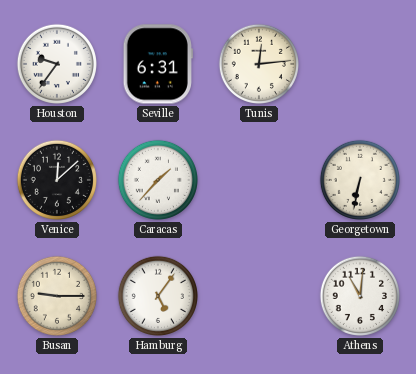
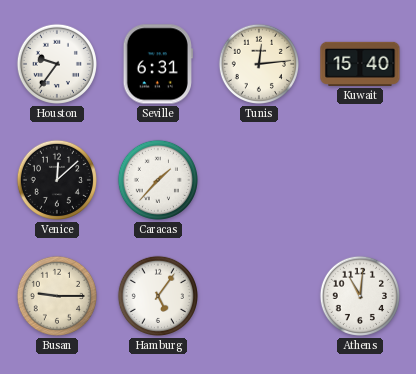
Kuwait: none -> 15:40
Georgetown: 6:32 -> none
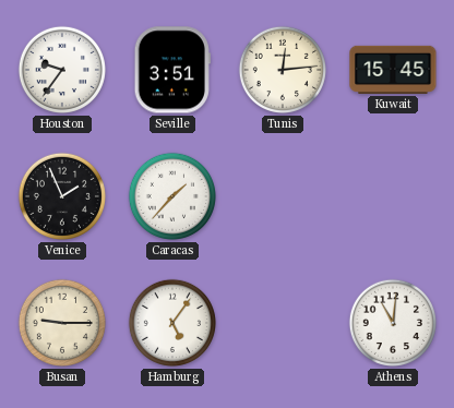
Seville: 6:31 -> 3:51
Kuwait: 15:40 -> 15:45
Venice: 12:08 -> 1:56
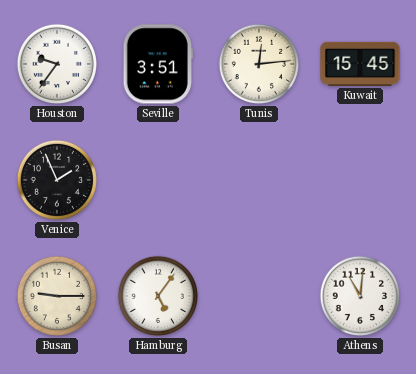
Caracas: 1:37 -> none
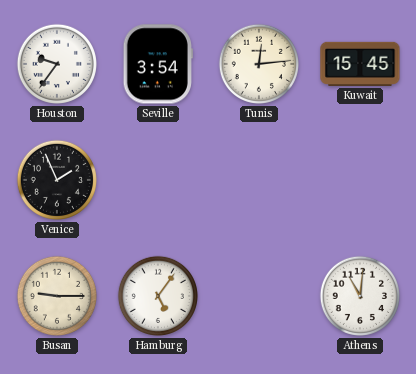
Seville: 3:51 -> 3:54
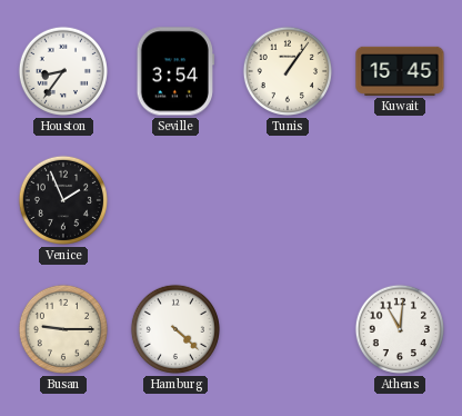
Houston: 9:36 -> 8:36
Tunis: 12:14 -> 1:06
Hamburg: 5:06 -> 4:22
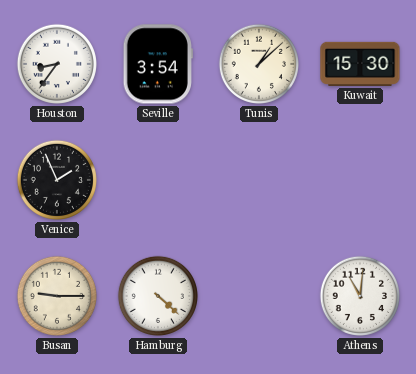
Tunis: 1:06 -> 1:08
Kuwait: 15:45 -> 15:30
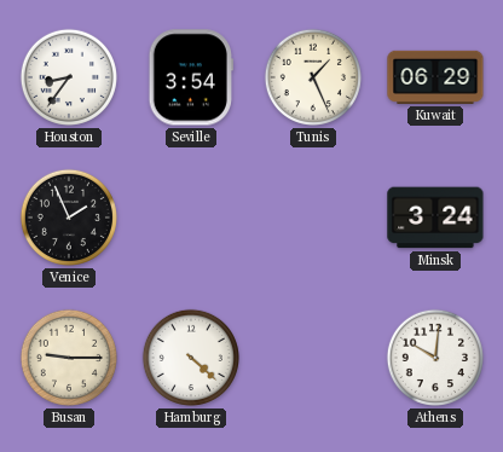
Tunis: 1:08 -> 1:26
Kuwait: 15:30 -> 06:29
Minsk: none -> 3:24
Athens: 11:01 -> 10:01
